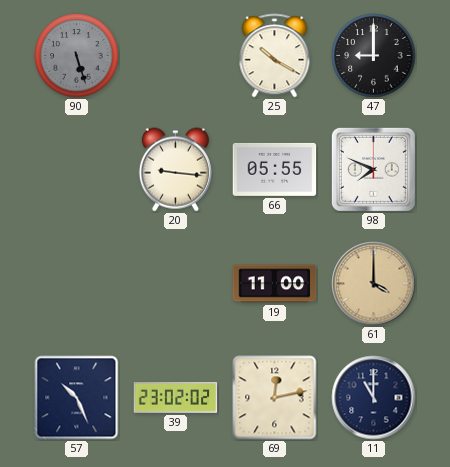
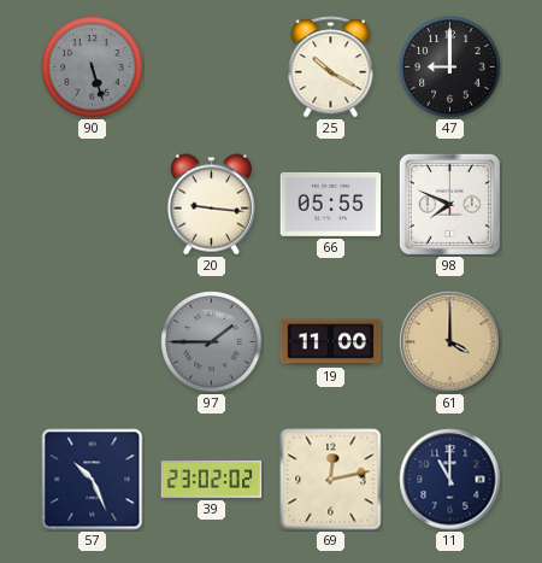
97: none -> 1:45
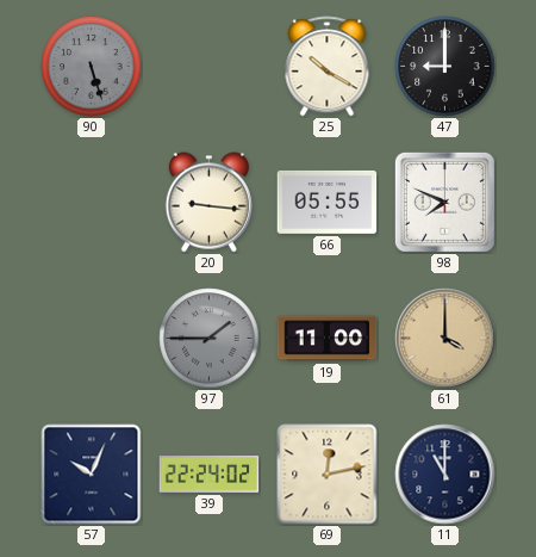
57: 10:26 -> 10:04
39: 23:02 -> 22:24
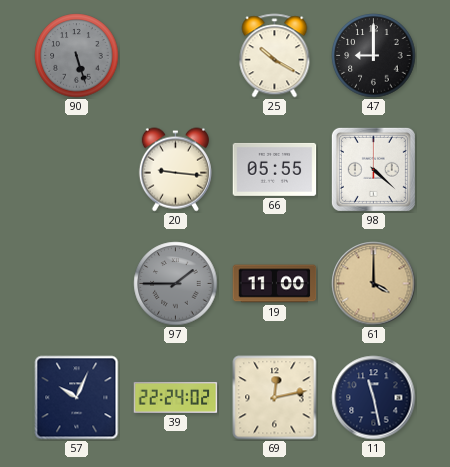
98: 7:49 -> 4:22
11: 11:00 -> 11:28
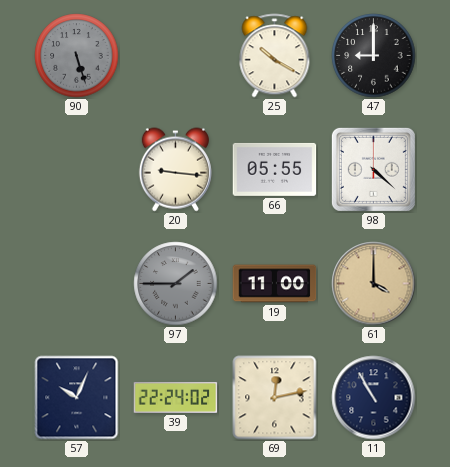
11: 11:28 -> 10:55
